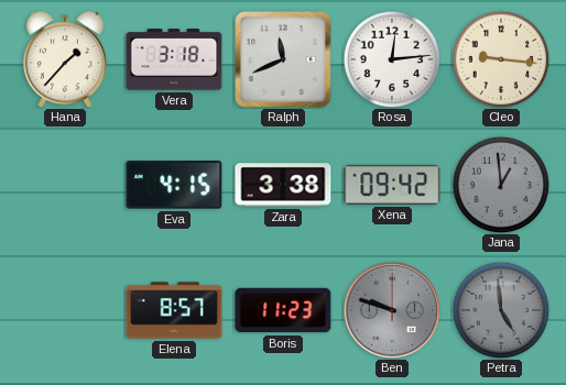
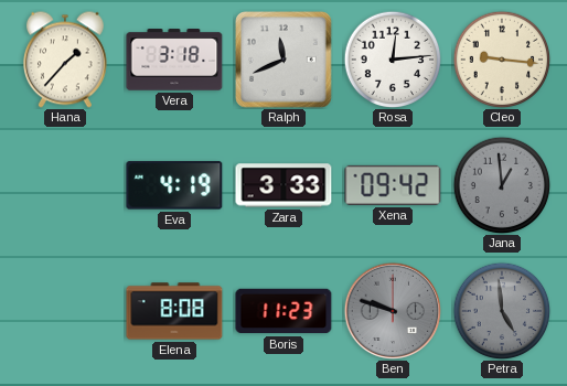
Eva: 4:15 -> 4:19
Zara: 3:38 -> 3:33
Elena: 8:57 -> 8:08
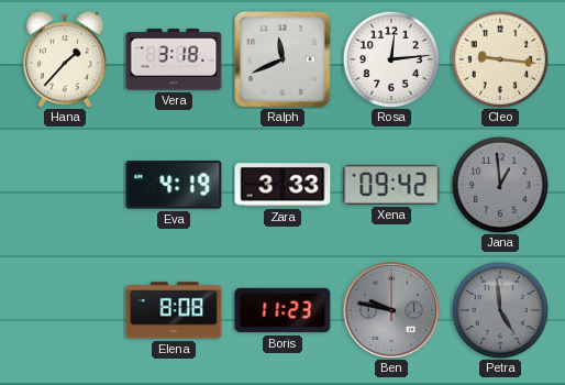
Ben: 9:48 -> 9:47
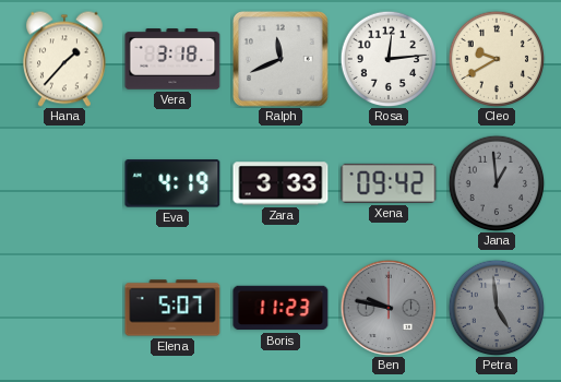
Cleo: 9:16 -> 9:40
Elena: 8:08 -> 5:07
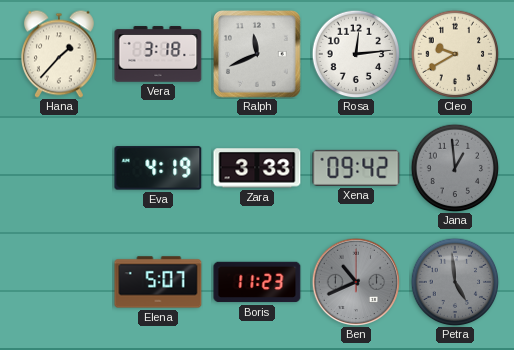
Ben: 9:47 -> 10:41
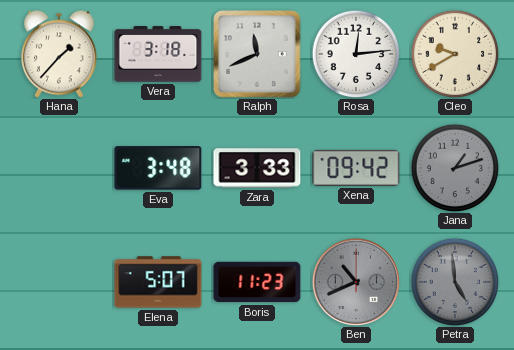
Eva: 4:19 -> 3:48
Jana: 12:59 -> 1:12
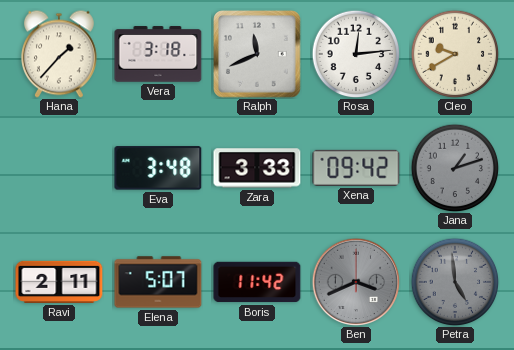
Ravi: none -> 2:11
Boris: 11:23 -> 11:42
Ben: 10:41 -> 3:41
